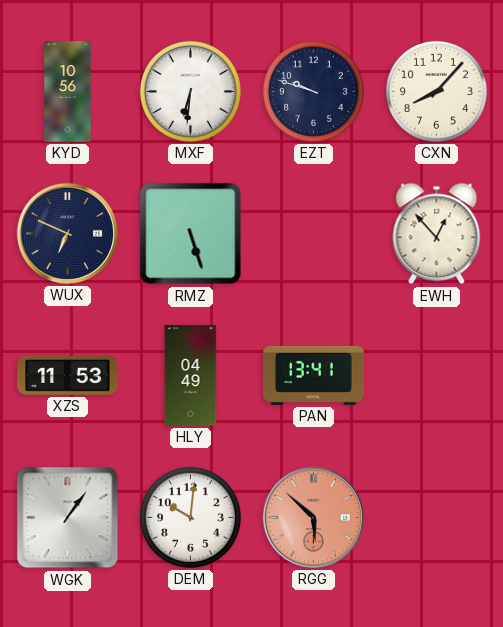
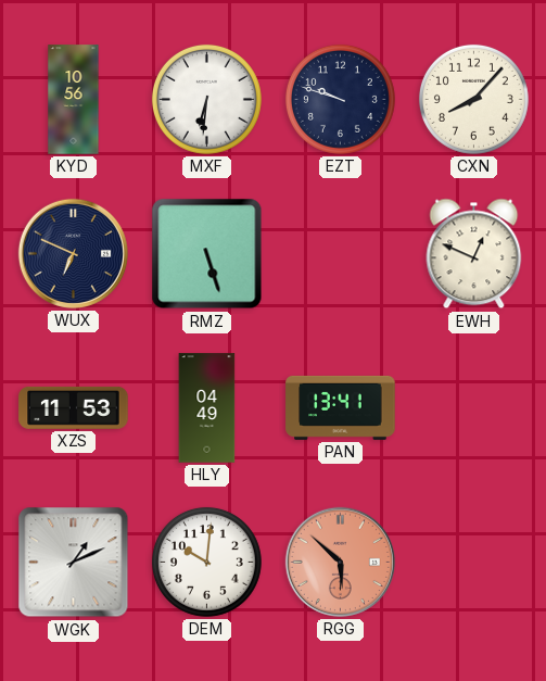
EWH: 12:53 -> 12:49
WGK: 1:06 -> 1:11
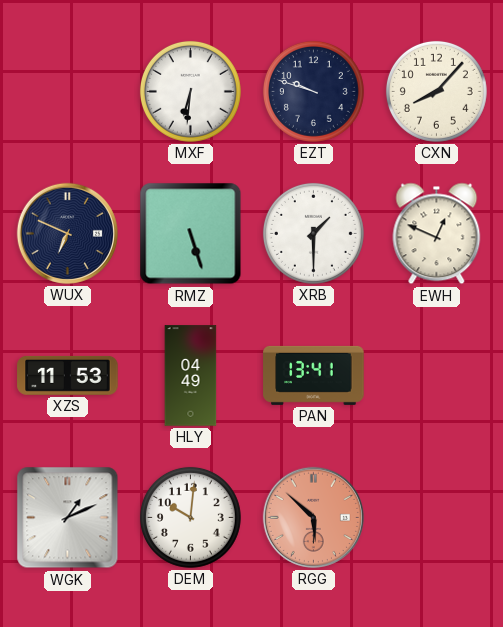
KYD: 10:56 -> none
XRB: none -> 1:30
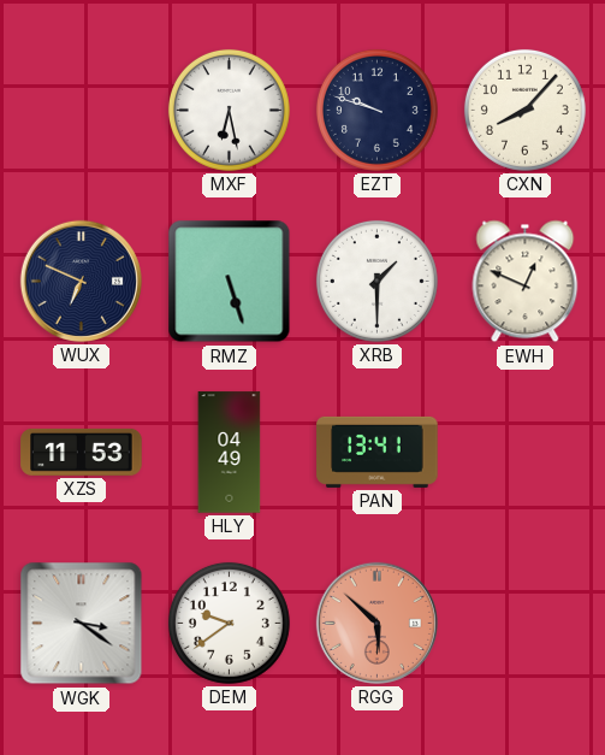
MXF: 6:31 -> 6:28
WGK: 1:11 -> 3:21
DEM: 10:01 -> 9:39
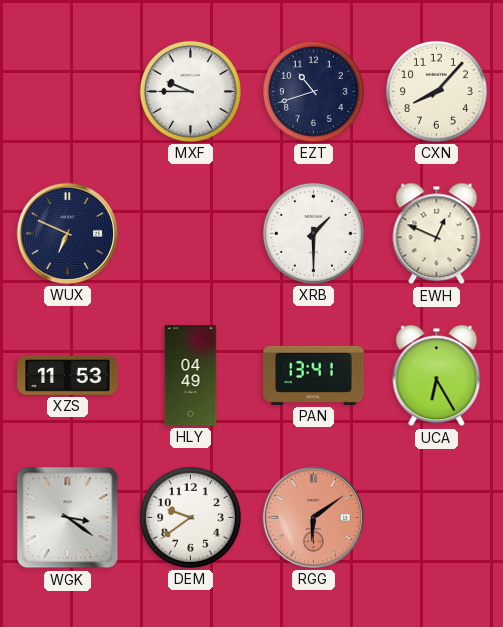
MXF: 6:28 -> 9:45
EZT: 9:48 -> 10:42
RMZ: 5:27 -> none
UCA: none -> 6:25
RGG: 5:52 -> 6:09
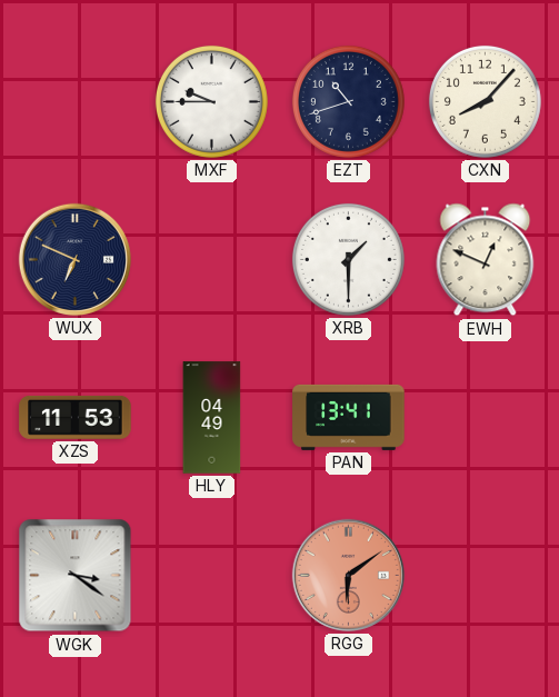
UCA: 6:25 -> none
DEM: 9:39 -> none
